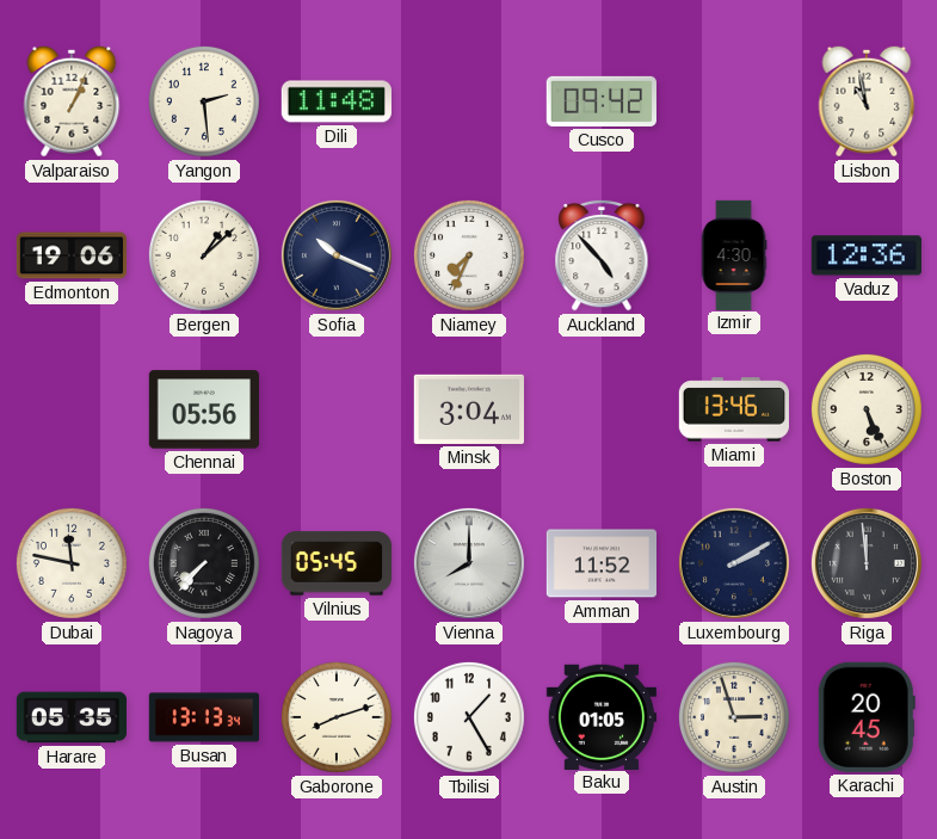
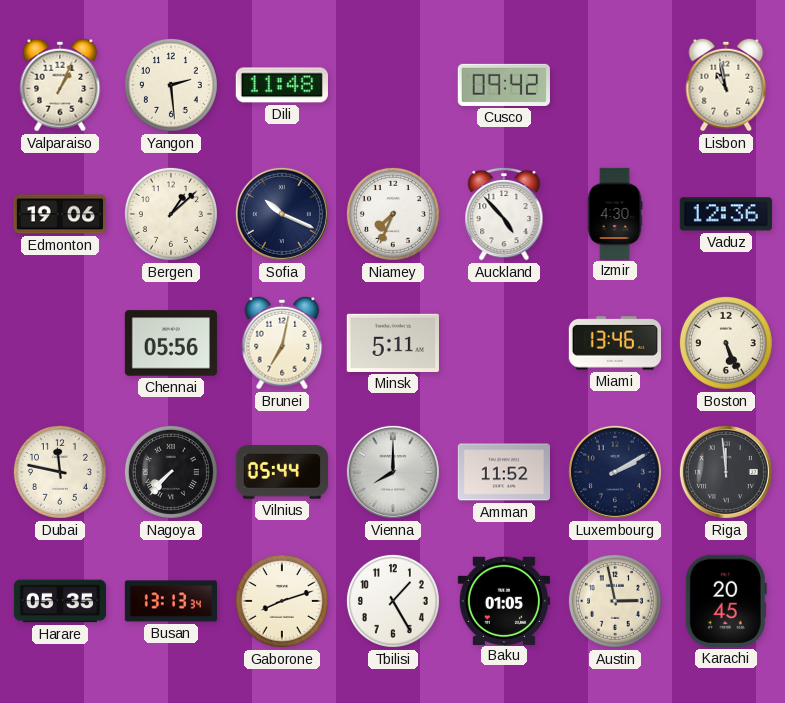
Brunei: none -> 7:02
Minsk: 3:04 -> 5:11
Vilnius: 05:45 -> 05:44
Austin: 2:57 -> 2:58
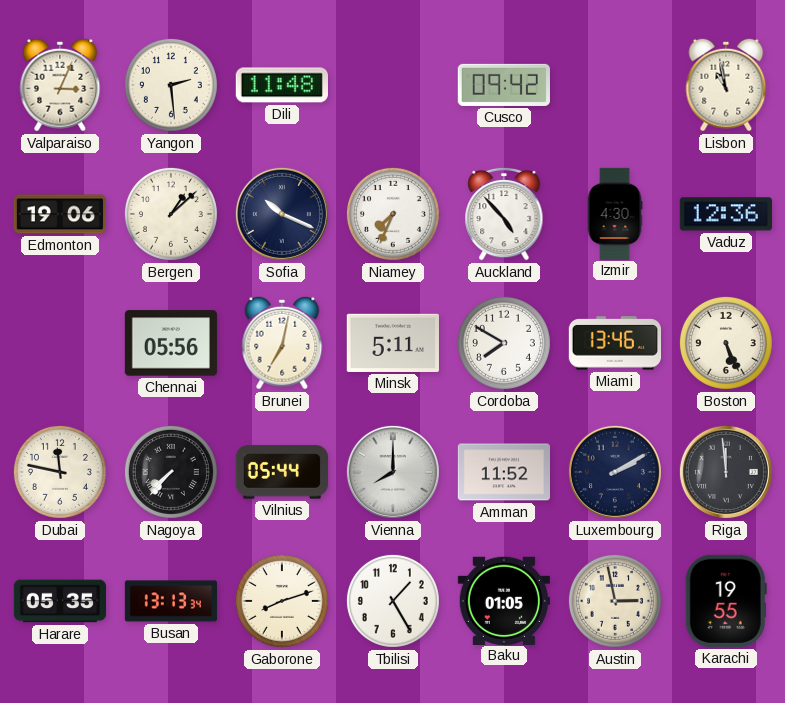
Valparaiso: 1:04 -> 3:04
Cordoba: none -> 7:50
Karachi: 20:45 -> 19:55
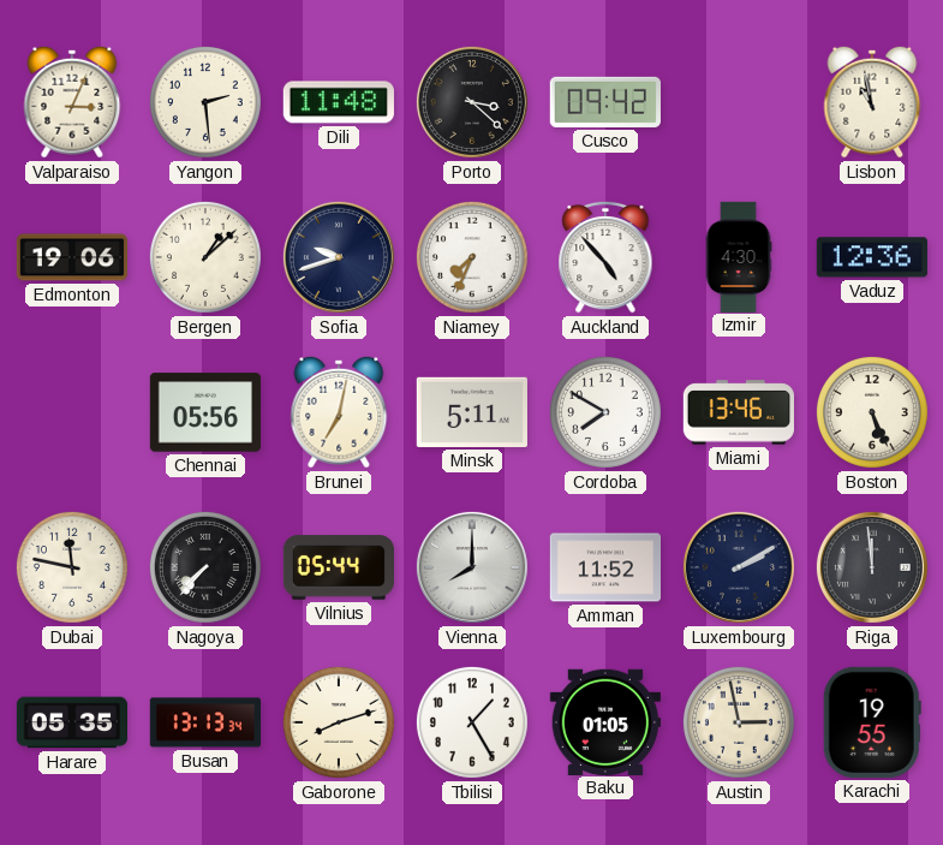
Porto: none -> 3:22
Sofia: 10:19 -> 9:42
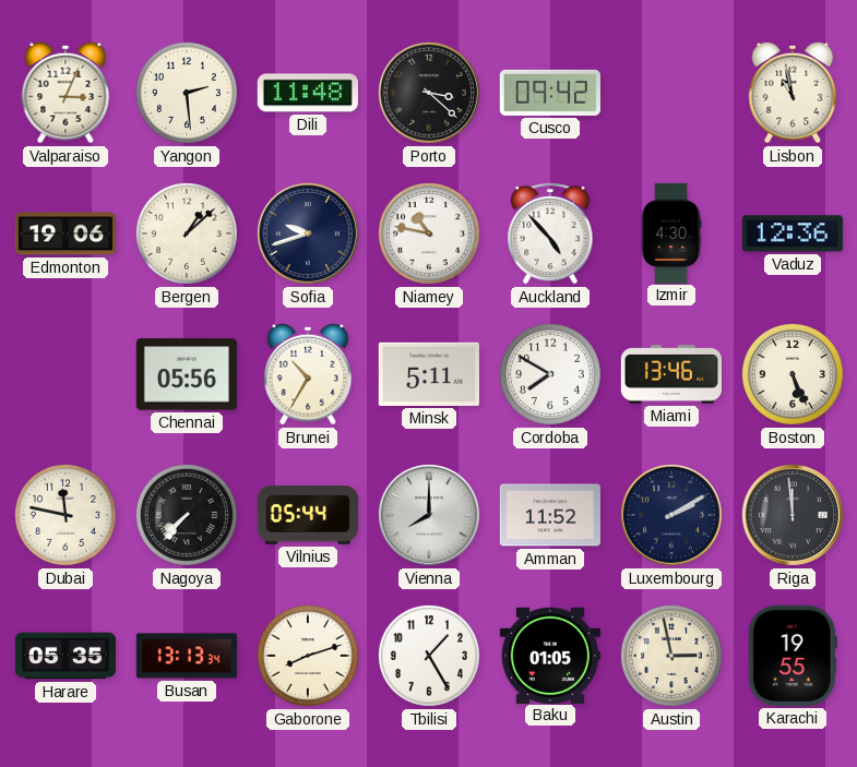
Niamey: 7:34 -> 10:47
Brunei: 7:02 -> 10:35
